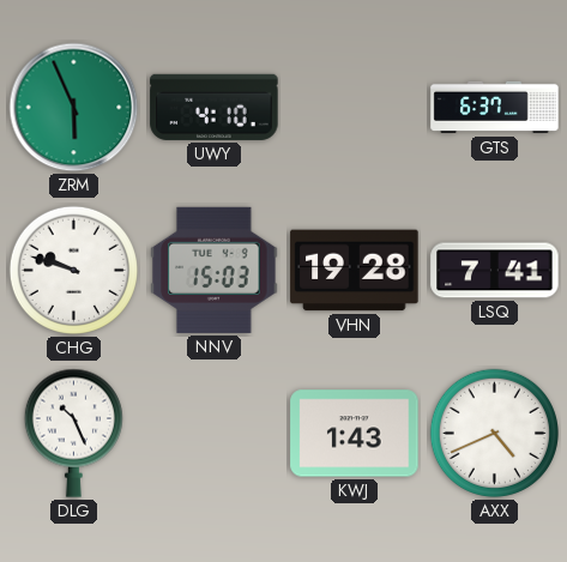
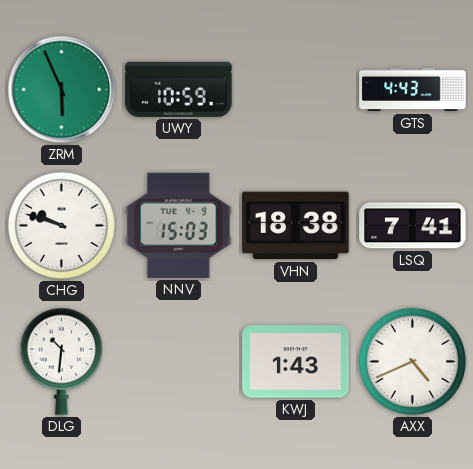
UWY: 4:10 -> 10:59
GTS: 6:37 -> 4:43
VHN: 19:28 -> 18:38
DLG: 10:26 -> 10:31
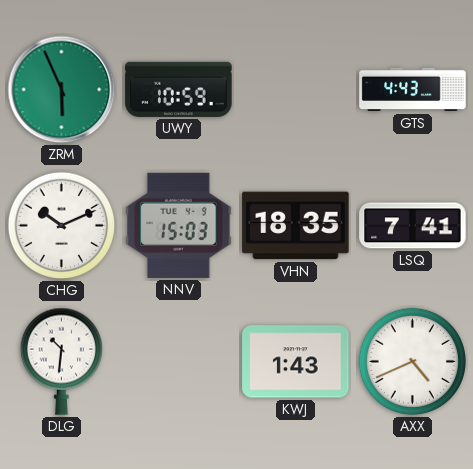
CHG: 9:48 -> 10:11
VHN: 18:38 -> 18:35
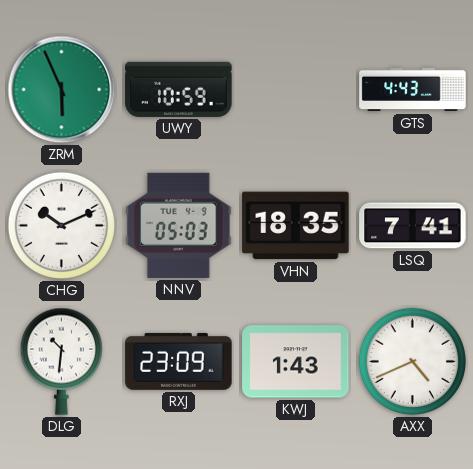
NNV: 15:03 -> 05:03
RXJ: none -> 23:09
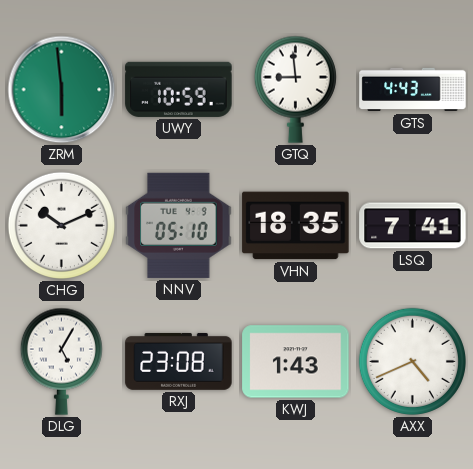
ZRM: 5:56 -> 5:59
GTQ: none -> 8:59
NNV: 05:03 -> 05:10
DLG: 10:31 -> 5:05
RXJ: 23:09 -> 23:08
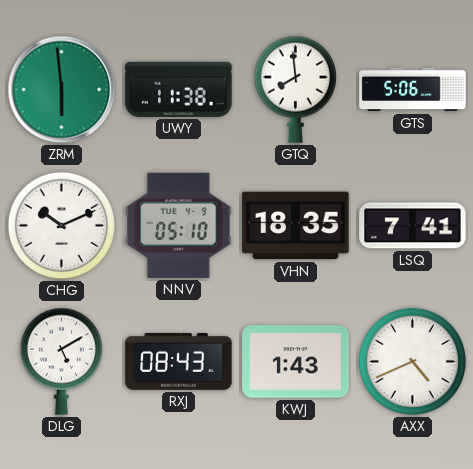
UWY: 10:59 -> 11:38
GTQ: 8:59 -> 7:59
GTS: 4:43 -> 5:06
DLG: 5:05 -> 5:10
RXJ: 23:08 -> 08:43
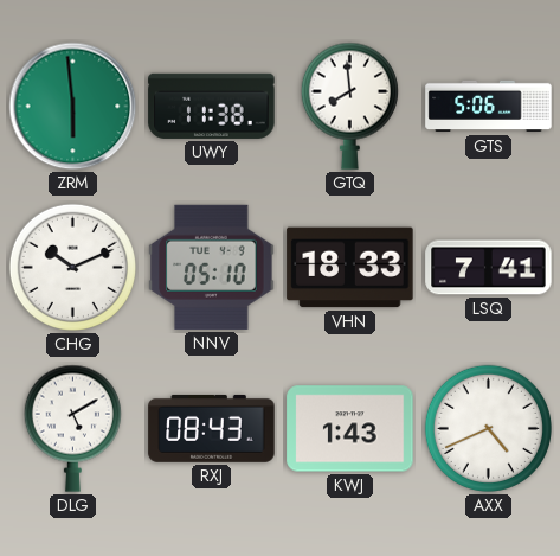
VHN: 18:35 -> 18:33
